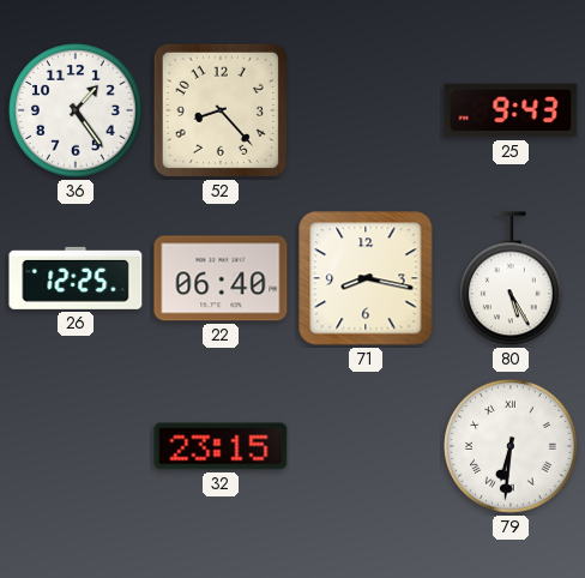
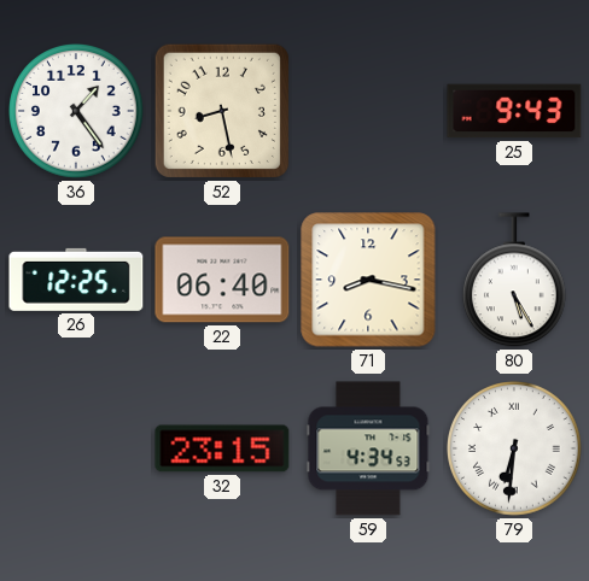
52: 8:23 -> 8:28
59: none -> 4:34
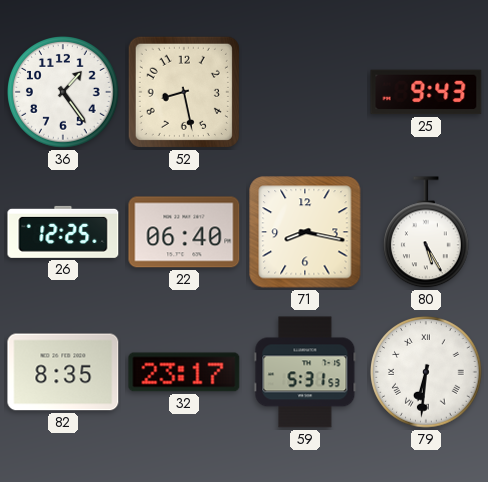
82: none -> 8:35
32: 23:15 -> 23:17
59: 4:34 -> 5:31
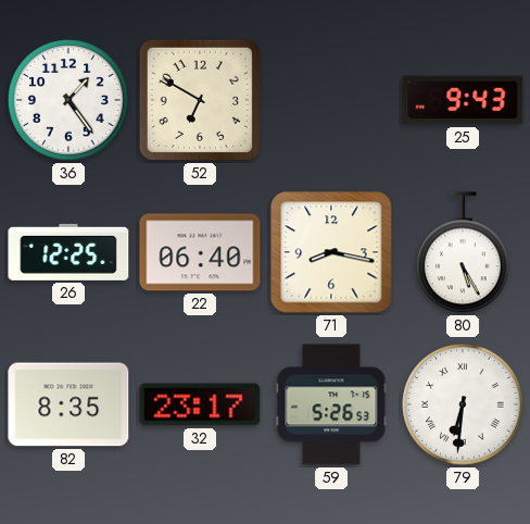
52: 8:28 -> 6:50
59: 5:31 -> 5:26
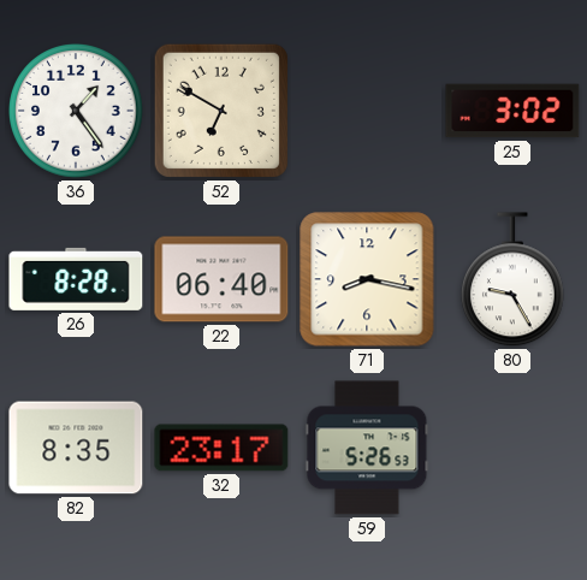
25: 9:43 -> 3:02
26: 12:25 -> 8:28
80: 5:25 -> 9:25
79: 6:31 -> none
